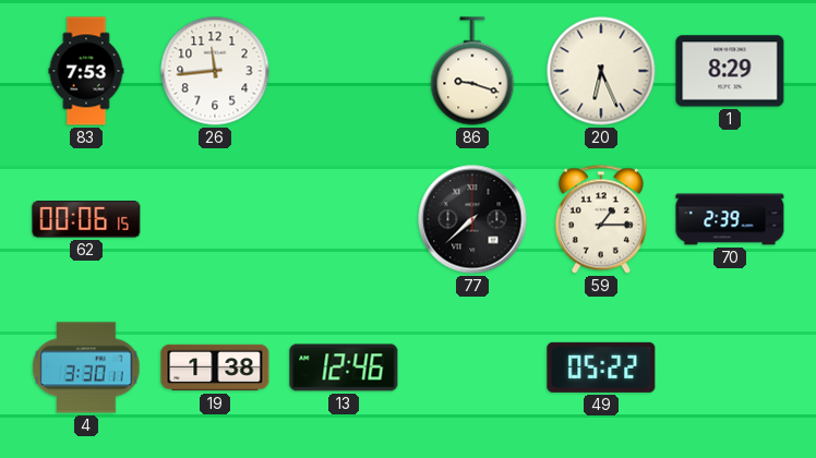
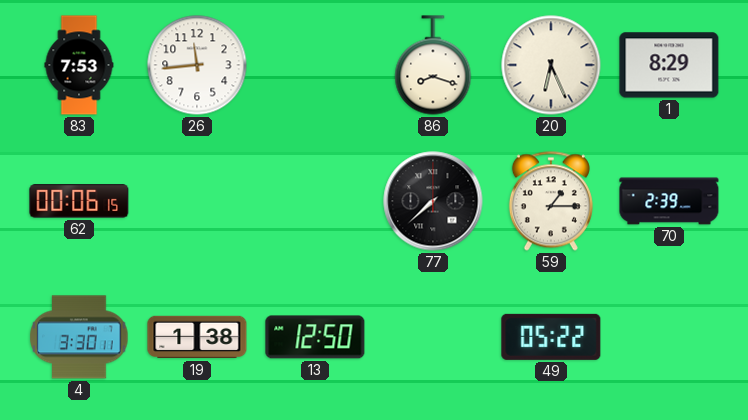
86: 9:18 -> 8:18
13: 12:46 -> 12:50
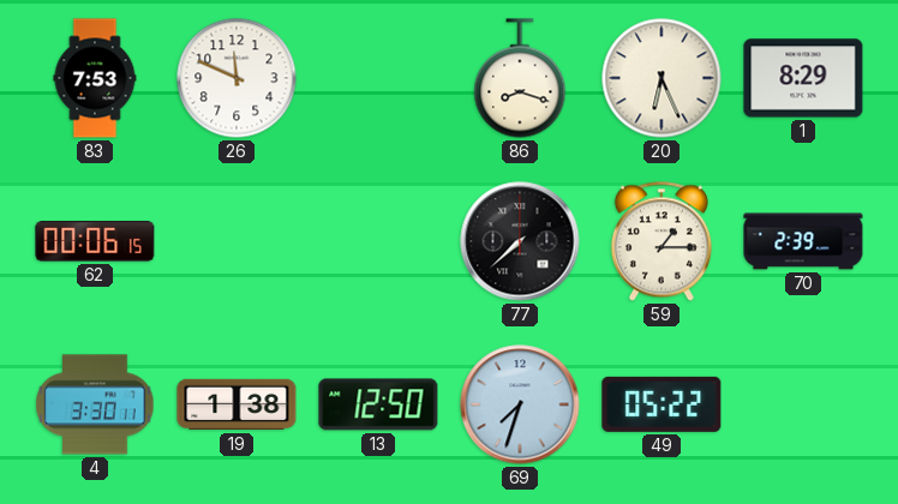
26: 11:44 -> 11:49
69: none -> 7:33
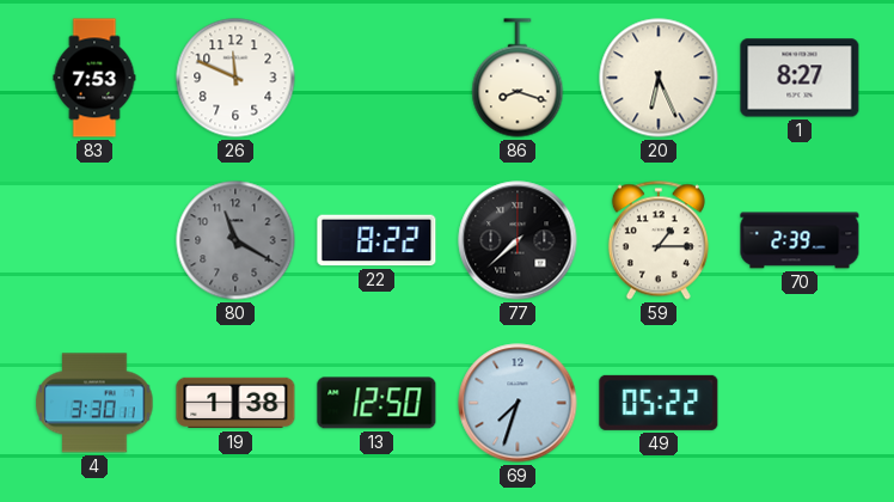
1: 8:29 -> 8:27
62: 00:06 -> none
80: none -> 11:20
22: none -> 8:22
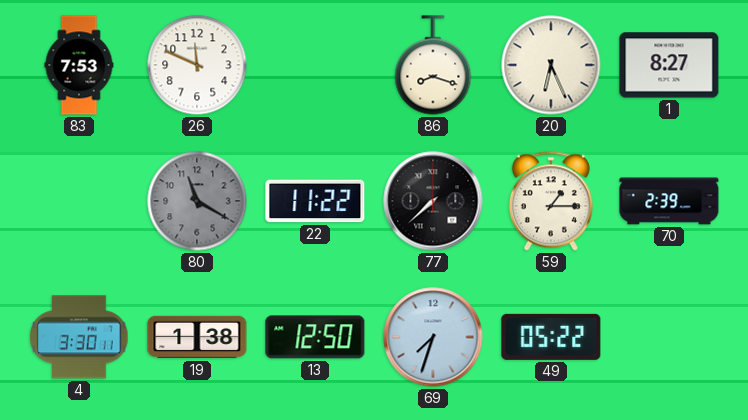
22: 8:22 -> 11:22
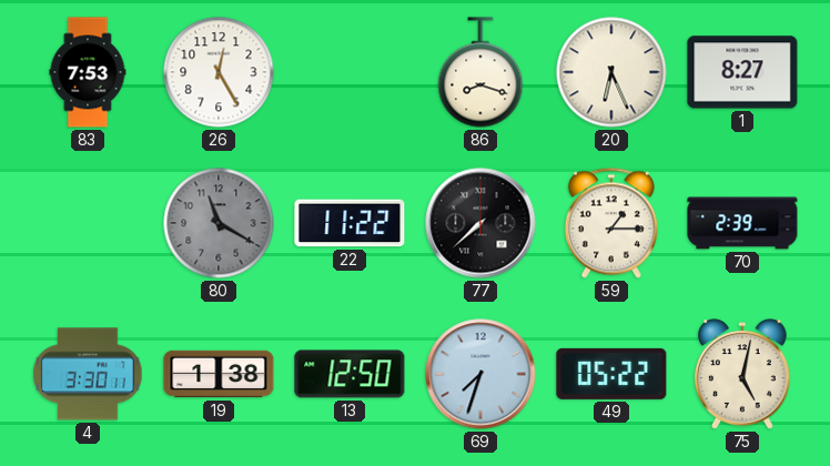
26: 11:49 -> 12:25
75: none -> 5:02
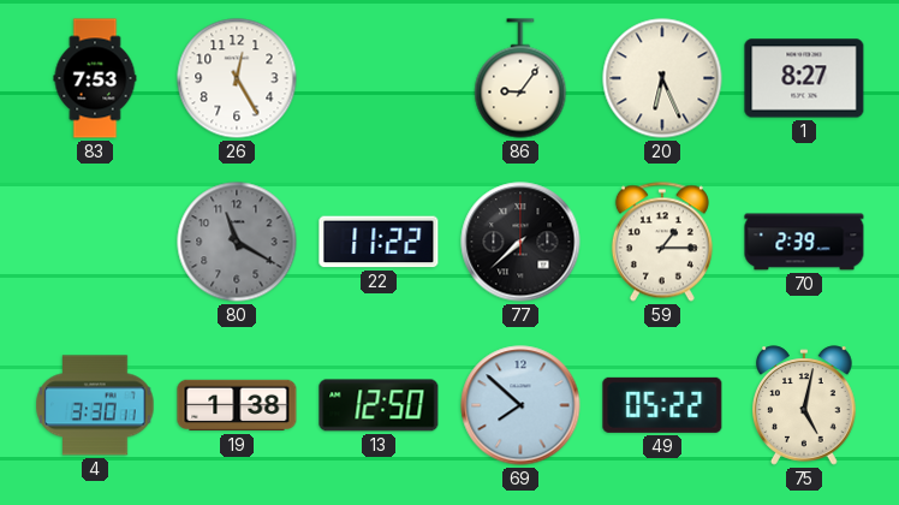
86: 8:18 -> 9:06
69: 7:33 -> 7:52
